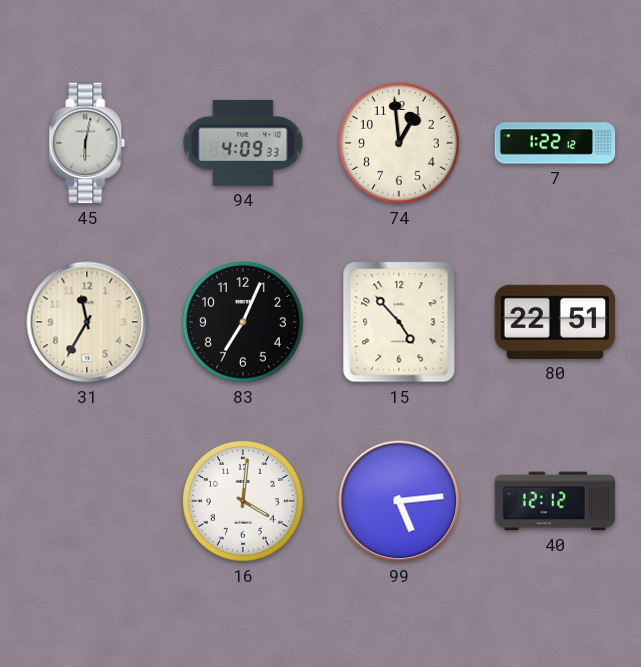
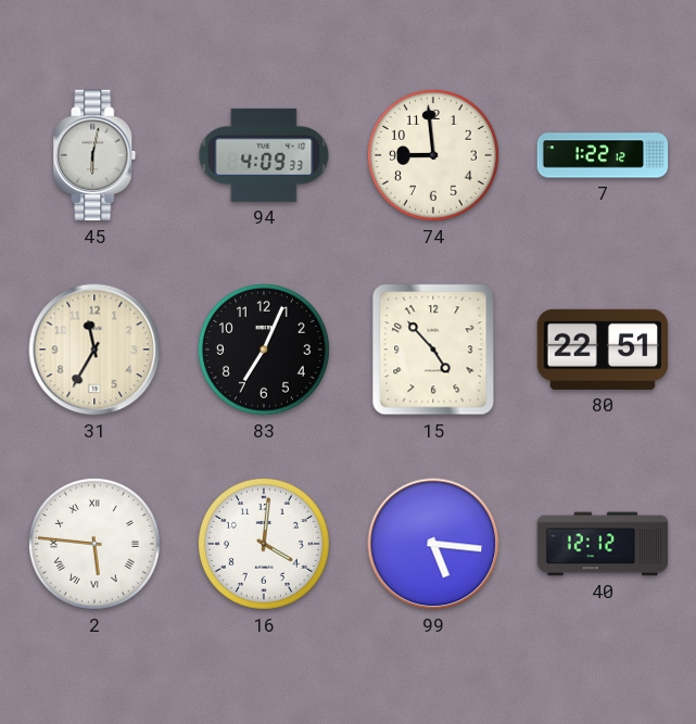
74: 12:59 -> 8:59
2: none -> 5:46
99: 5:14 -> 5:16
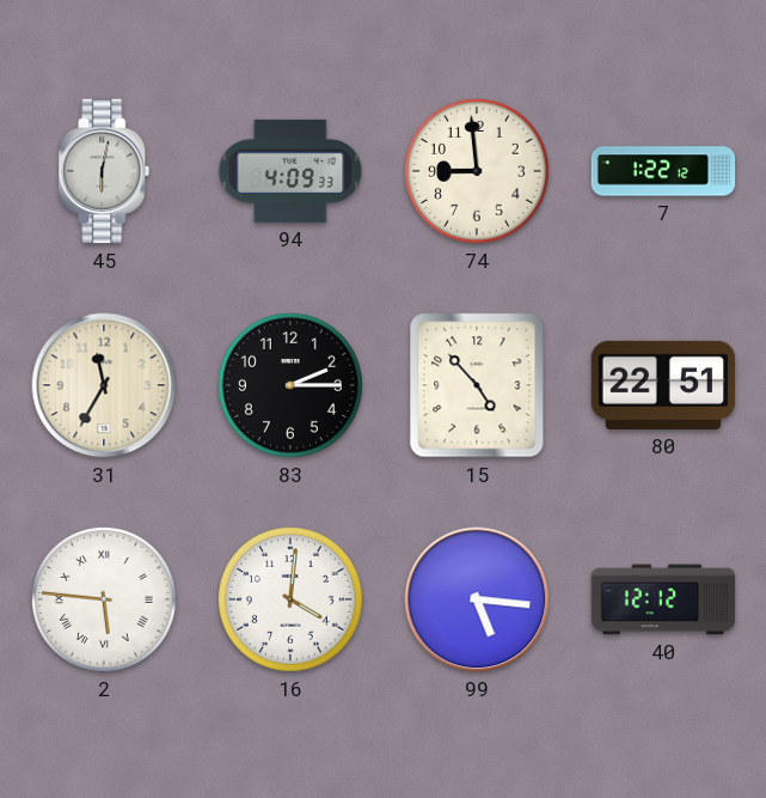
83: 7:04 -> 2:15
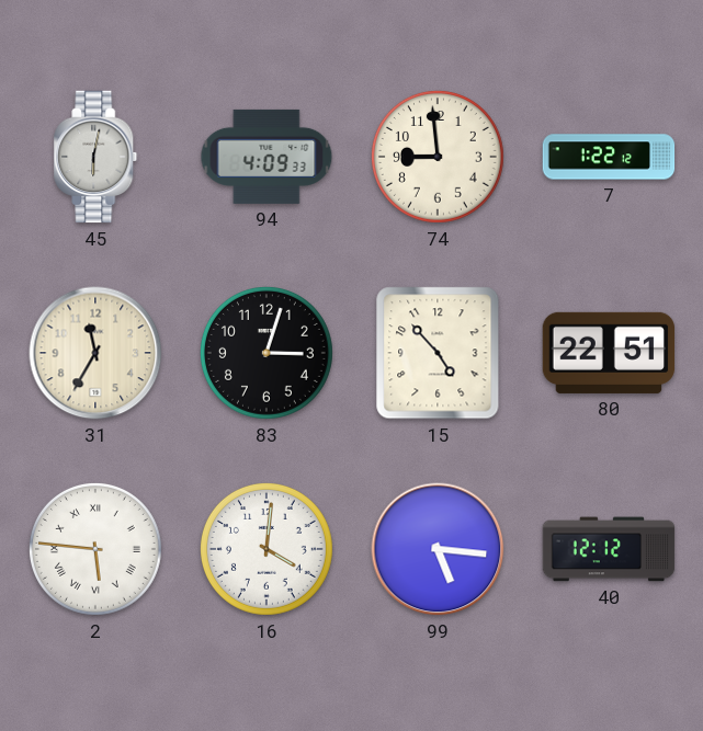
83: 2:15 -> 3:03
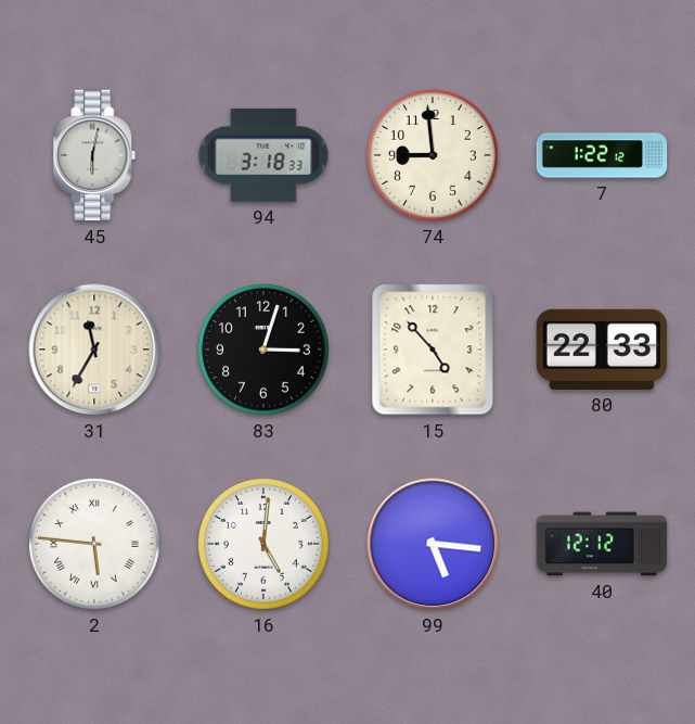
94: 4:09 -> 3:18
80: 22:51 -> 22:33
16: 4:01 -> 5:01
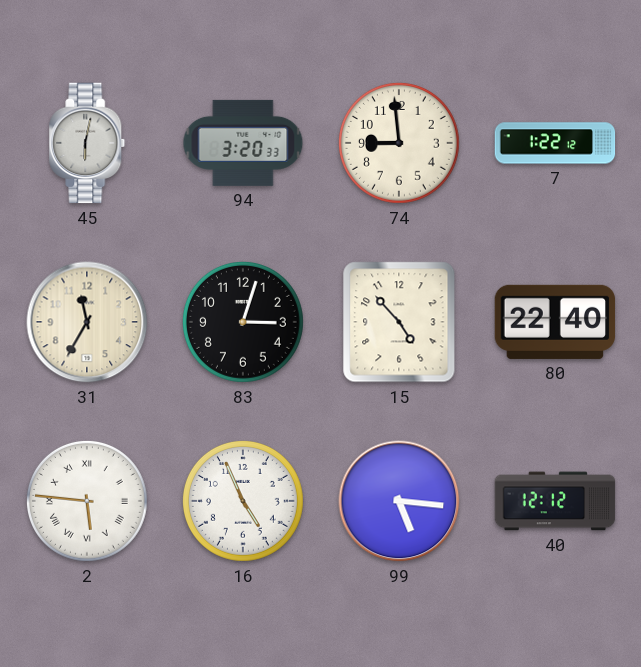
94: 3:18 -> 3:20
80: 22:33 -> 22:40
16: 5:01 -> 4:56
